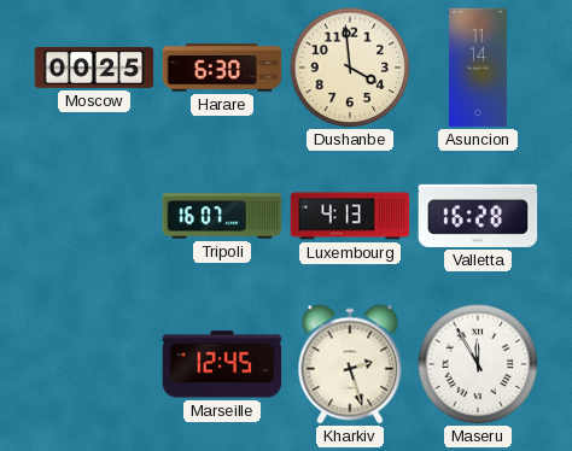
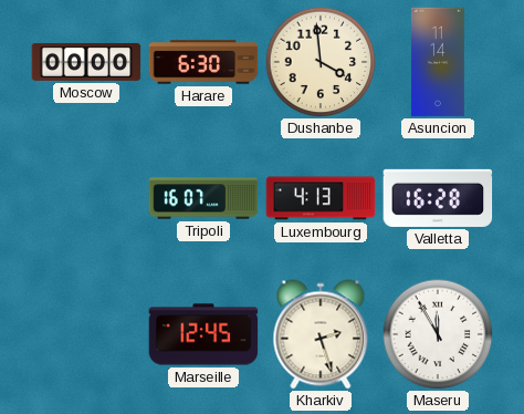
Moscow: 00:25 -> 00:00
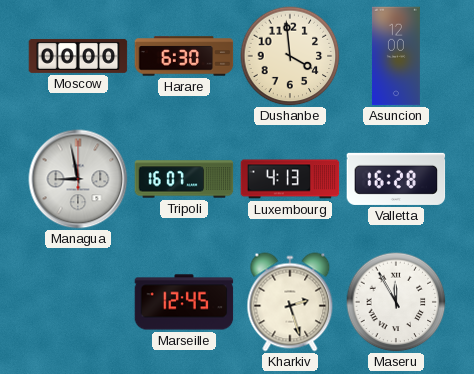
Asuncion: 11:14 -> 12:00
Managua: none -> 8:58
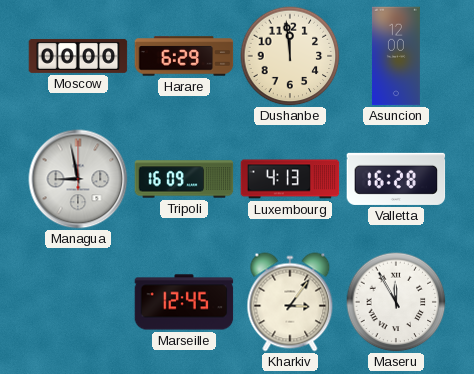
Harare: 6:30 -> 6:29
Dushanbe: 3:59 -> 11:59
Tripoli: 16:07 -> 16:09
Kharkiv: 2:27 -> 3:06
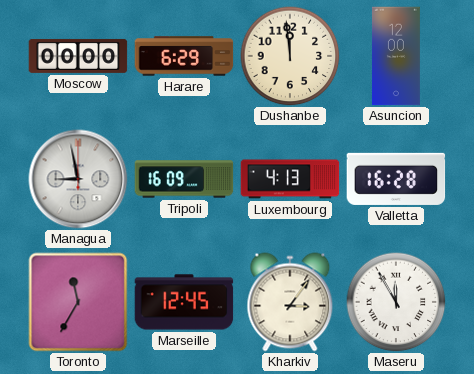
Toronto: none -> 11:35
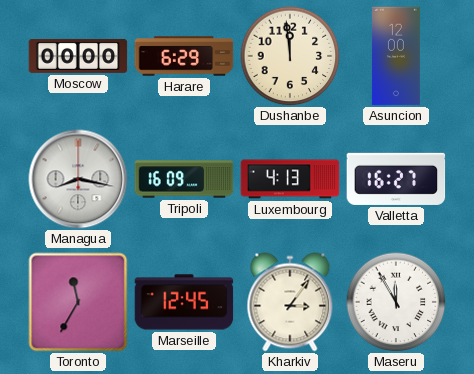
Managua: 8:58 -> 8:17
Valletta: 16:28 -> 16:27
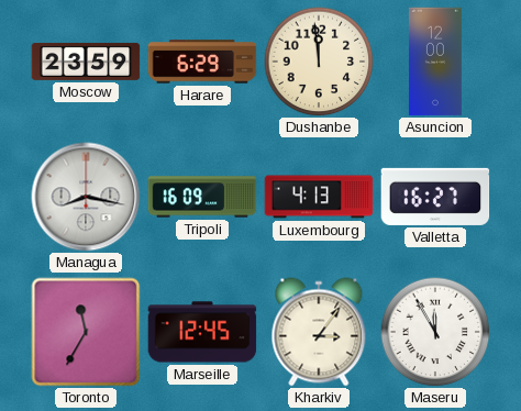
Moscow: 00:00 -> 23:59
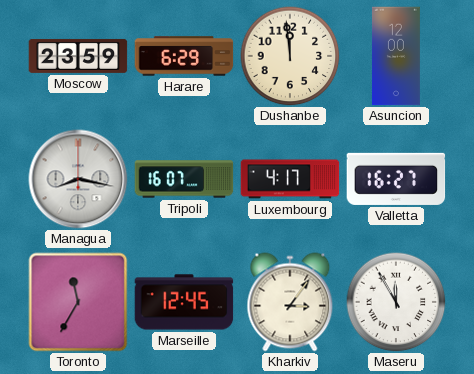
Tripoli: 16:09 -> 16:07
Luxembourg: 4:13 -> 4:17
